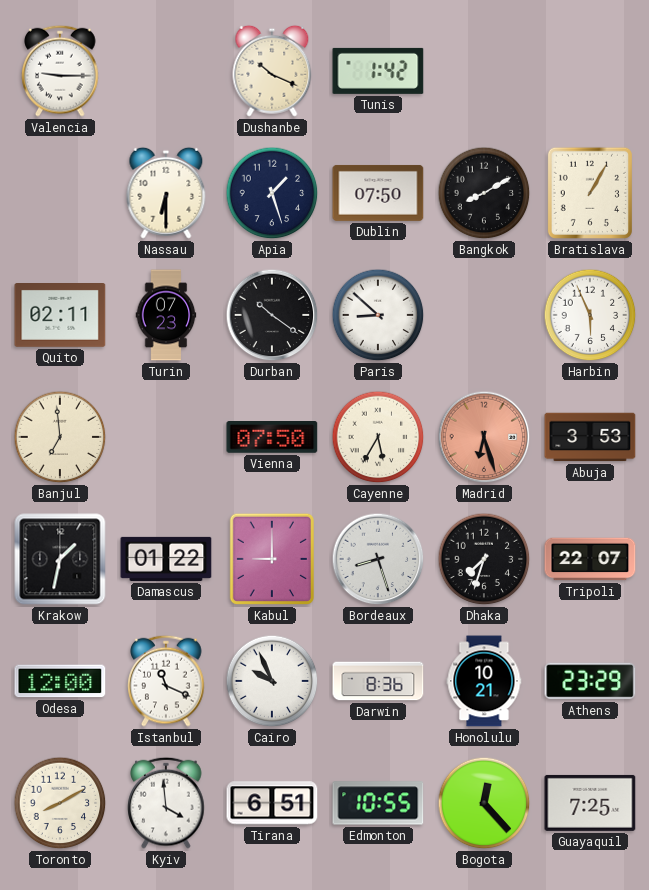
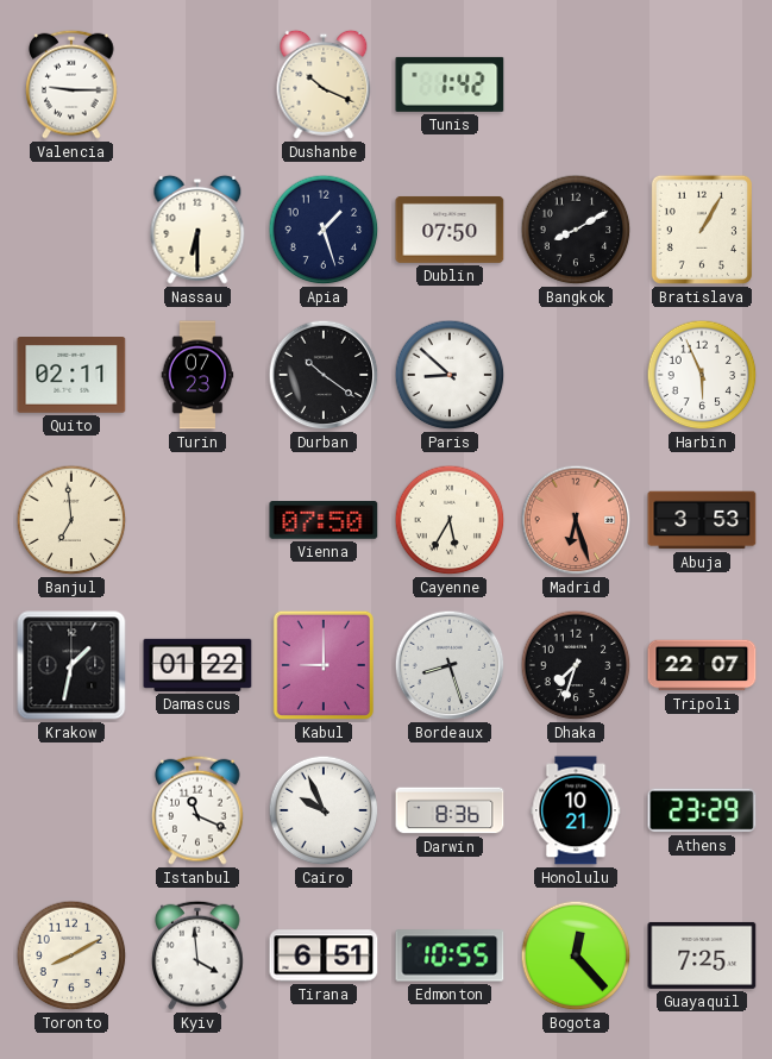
Odesa: 12:00 -> none
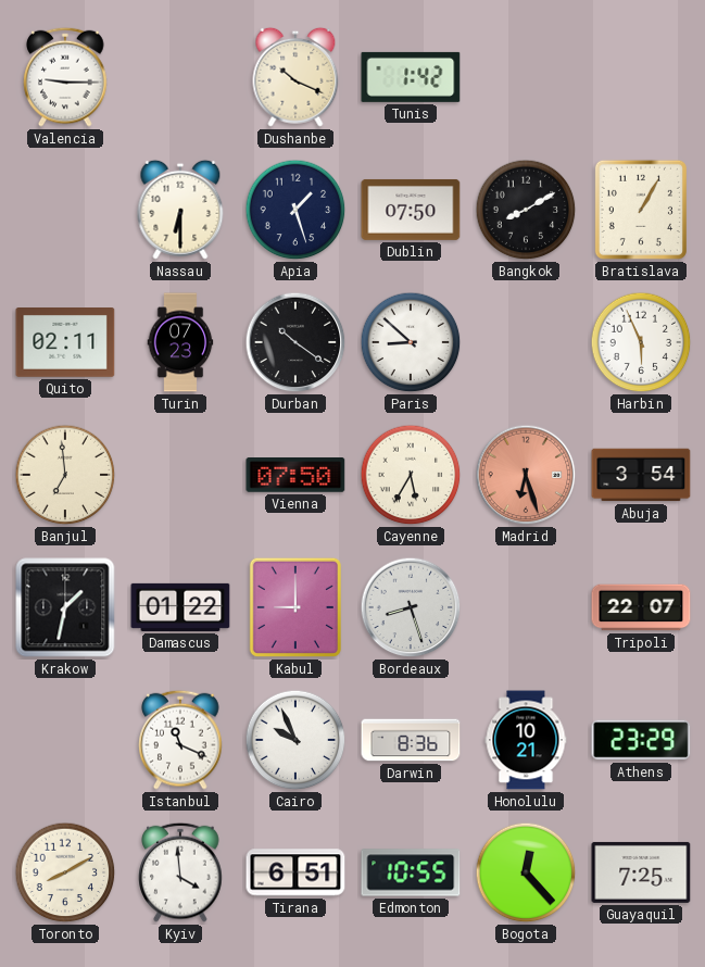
Abuja: 3:53 -> 3:54
Dhaka: 7:33 -> none
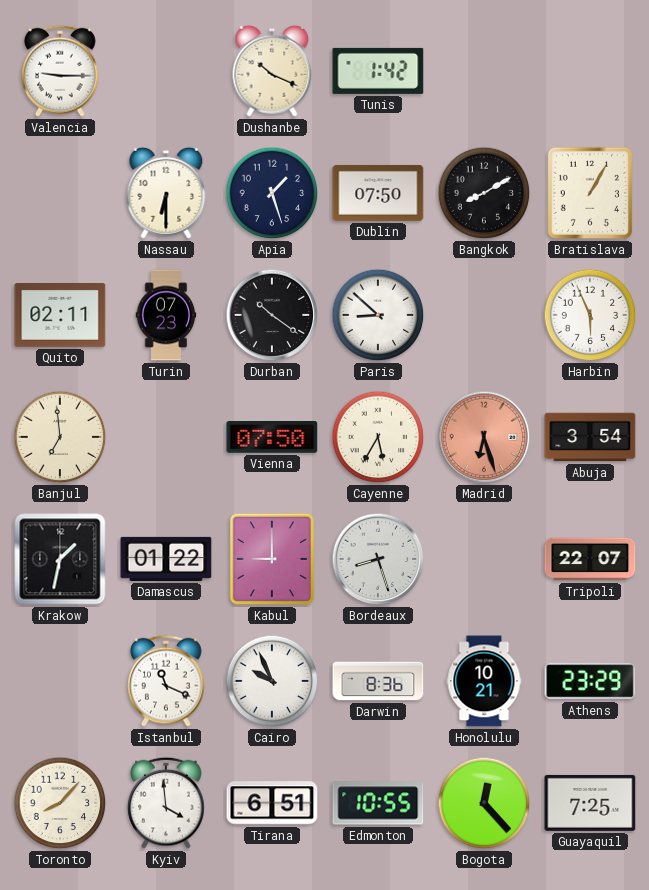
Toronto: 8:10 -> 8:07
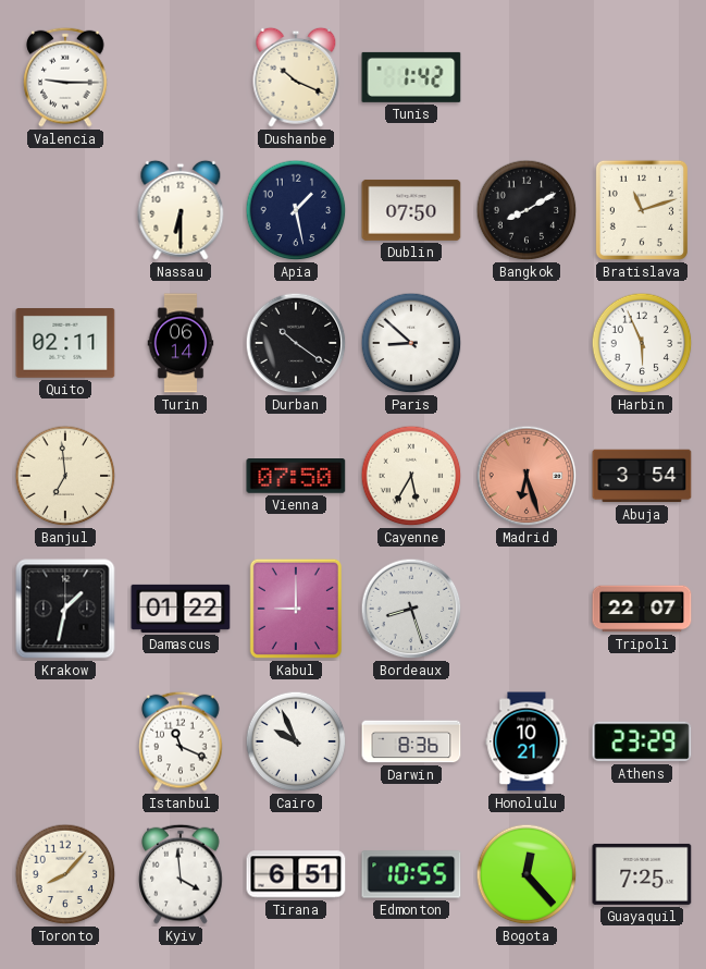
Apia: 1:27 -> 1:28
Bratislava: 1:05 -> 11:12
Turin: 07:23 -> 06:14
